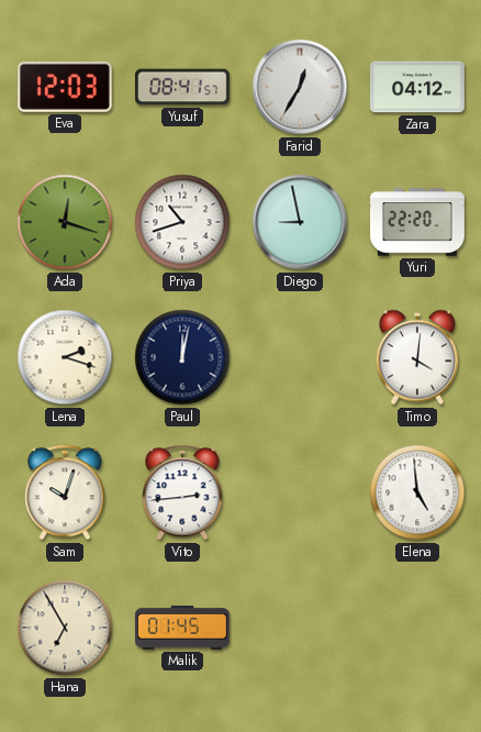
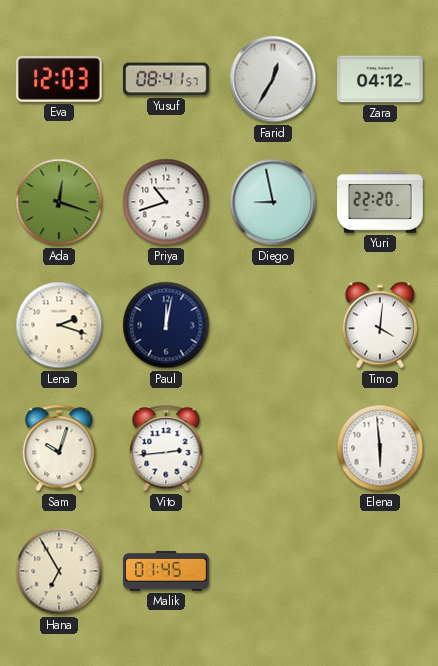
Elena: 4:59 -> 5:59
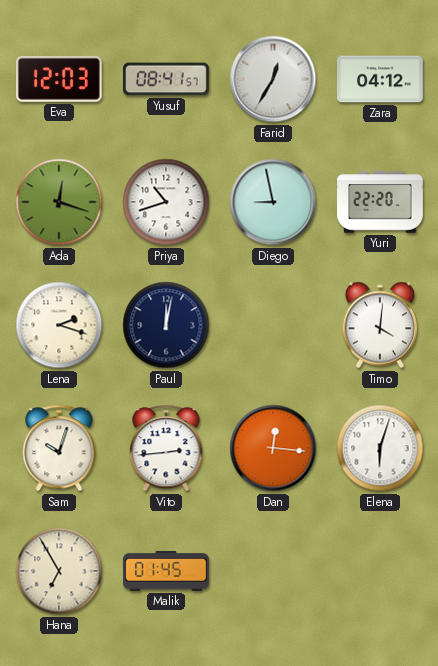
Dan: none -> 12:16
Elena: 5:59 -> 6:03
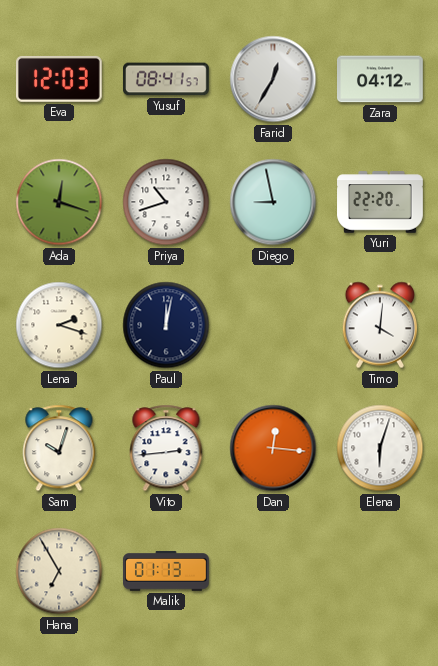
Malik: 01:45 -> 01:13
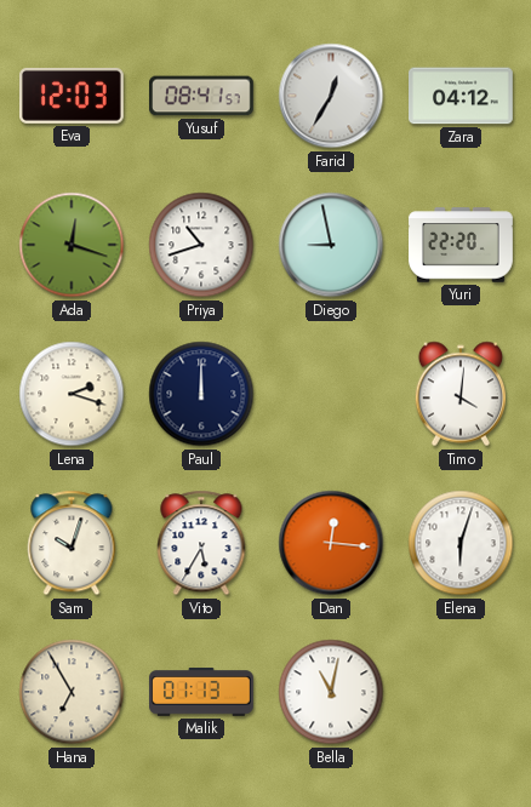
Paul: 12:02 -> 12:00
Vito: 2:44 -> 5:35
Bella: none -> 11:02
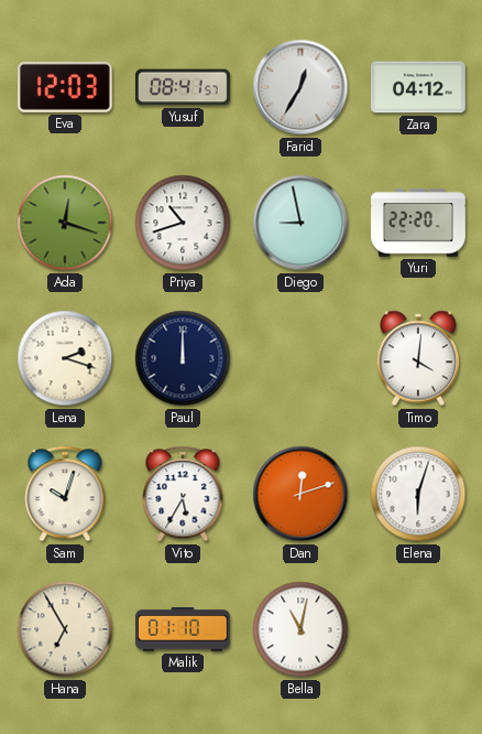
Dan: 12:16 -> 12:12
Malik: 01:13 -> 01:10
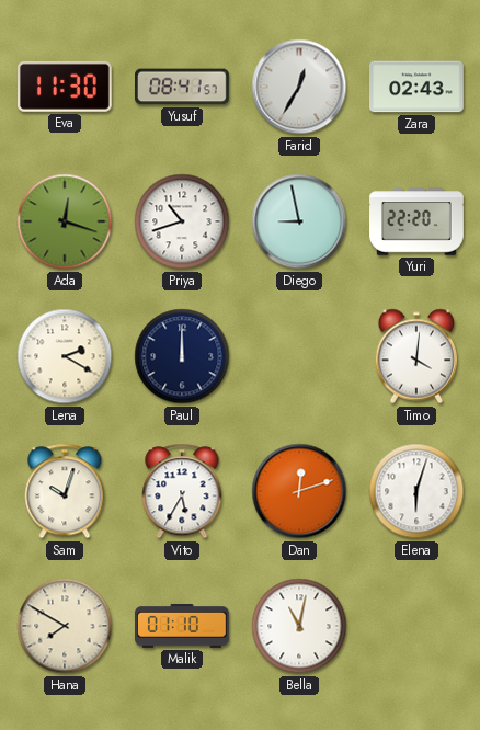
Eva: 12:03 -> 11:30
Zara: 04:12 -> 02:43
Lena: 2:18 -> 2:20
Hana: 6:55 -> 7:50
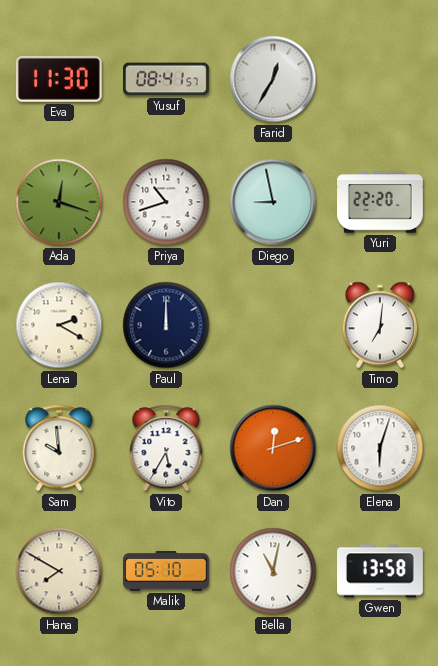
Zara: 02:43 -> none
Timo: 4:01 -> 7:01
Sam: 10:03 -> 9:59
Malik: 01:10 -> 05:10
Gwen: none -> 13:58
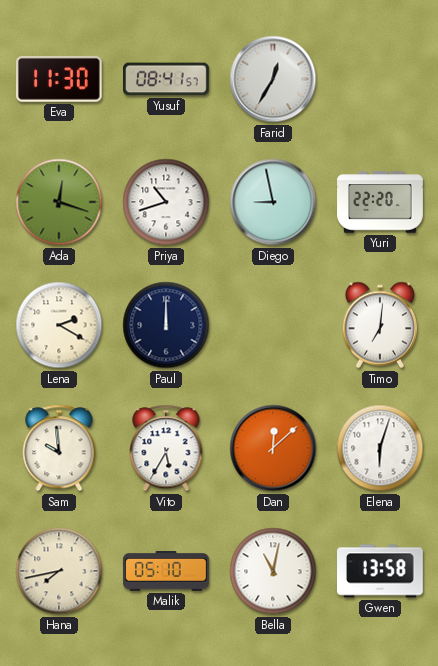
Dan: 12:12 -> 12:08
Hana: 7:50 -> 7:43
